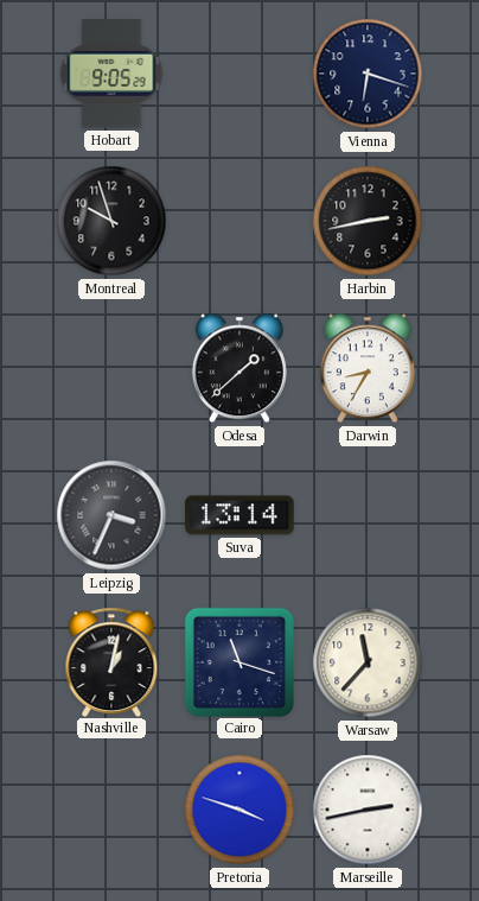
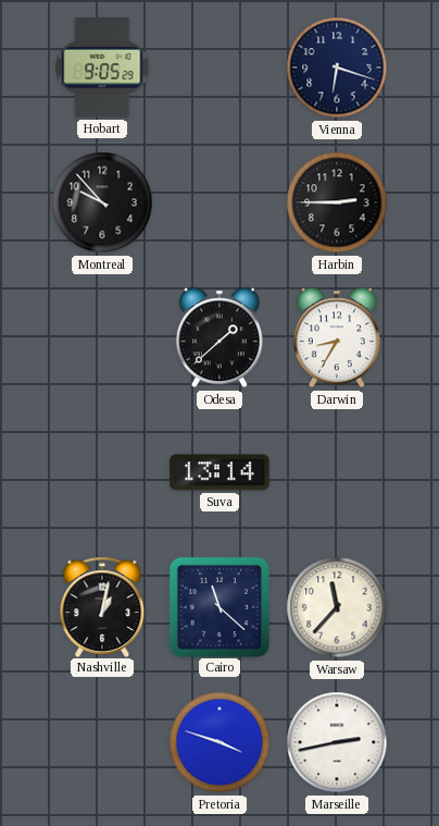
Montreal: 9:57 -> 9:53
Harbin: 2:43 -> 2:45
Leipzig: 3:34 -> none
Cairo: 11:18 -> 11:22
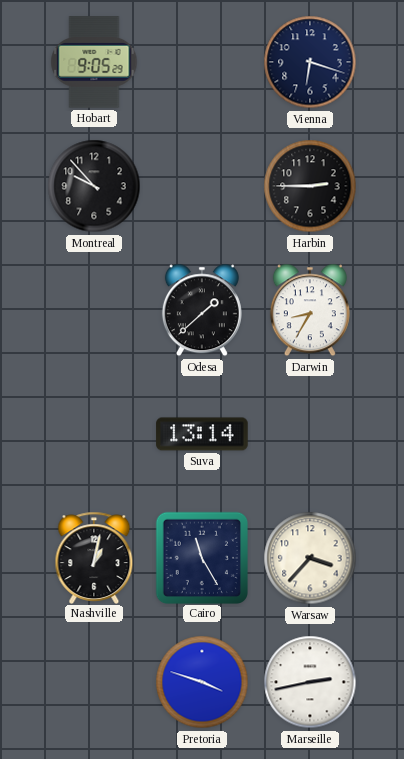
Cairo: 11:22 -> 11:25
Warsaw: 11:37 -> 3:37
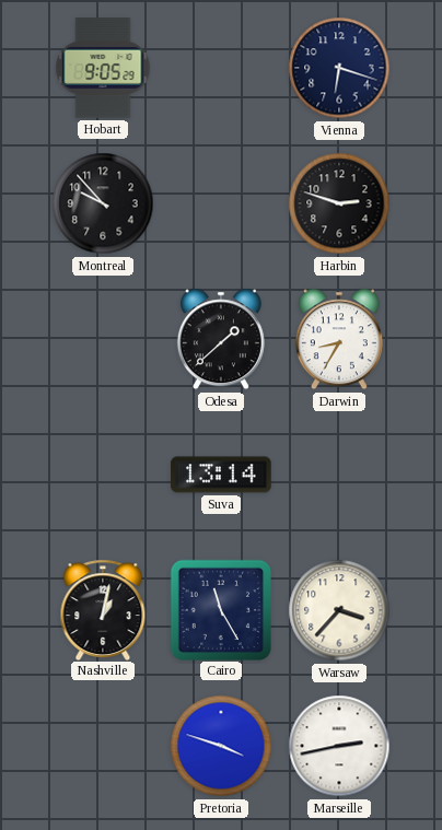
Harbin: 2:45 -> 2:48
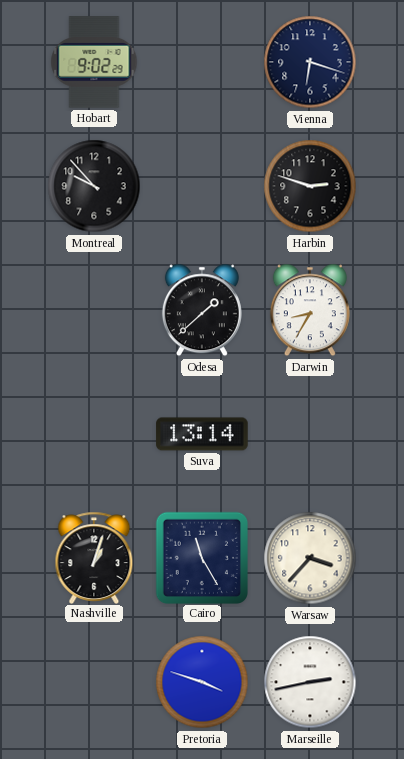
Hobart: 9:05 -> 9:02
Nashville: 1:02 -> 1:03
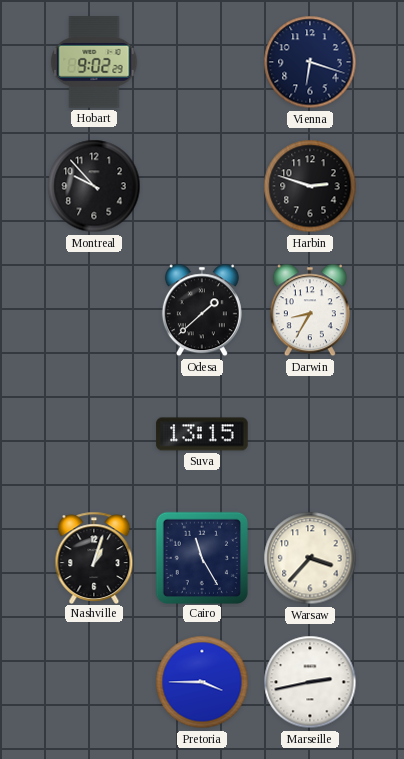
Suva: 13:14 -> 13:15
Pretoria: 3:48 -> 3:45
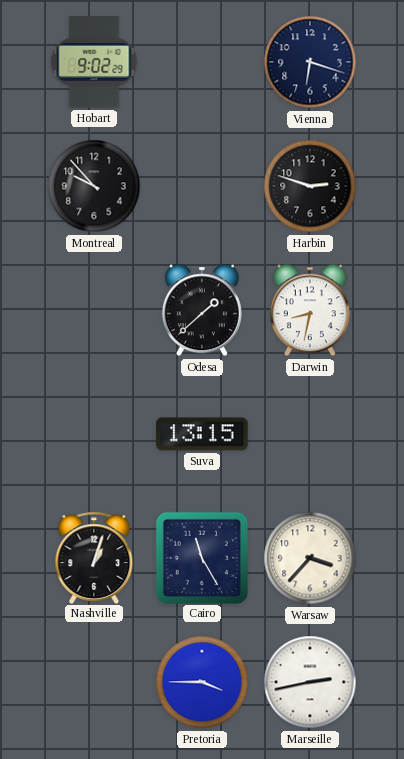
Darwin: 8:35 -> 8:32
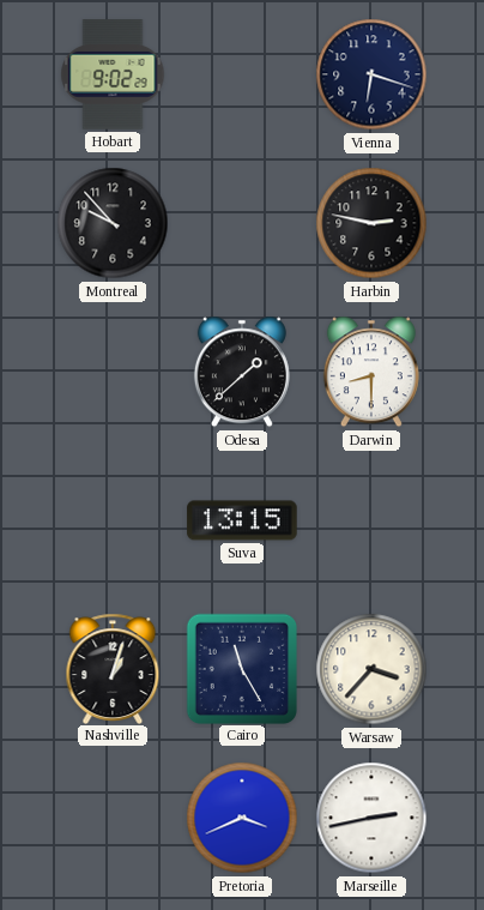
Harbin: 2:48 -> 2:47
Darwin: 8:32 -> 8:30
Pretoria: 3:45 -> 3:41
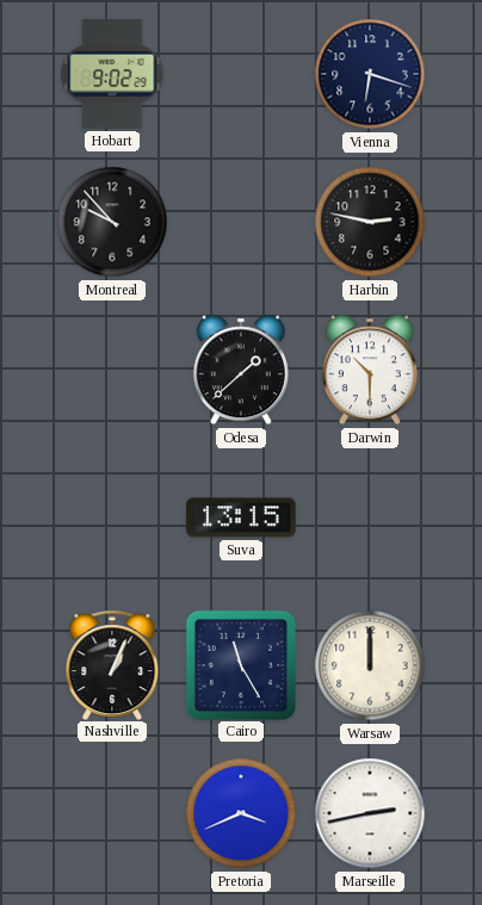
Darwin: 8:30 -> 10:30
Nashville: 1:03 -> 1:04
Warsaw: 3:37 -> 12:00
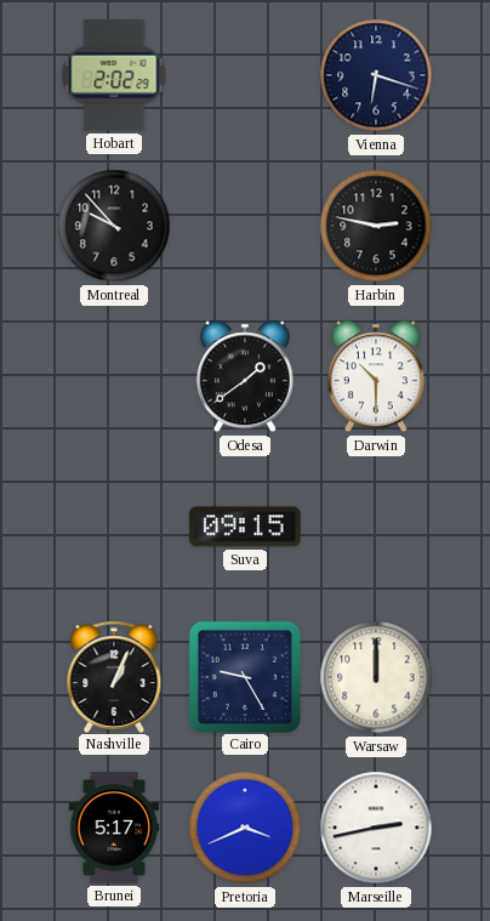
Hobart: 9:02 -> 2:02
Odesa: 1:38 -> 1:39
Suva: 13:15 -> 09:15
Cairo: 11:25 -> 9:25
Brunei: none -> 5:17
